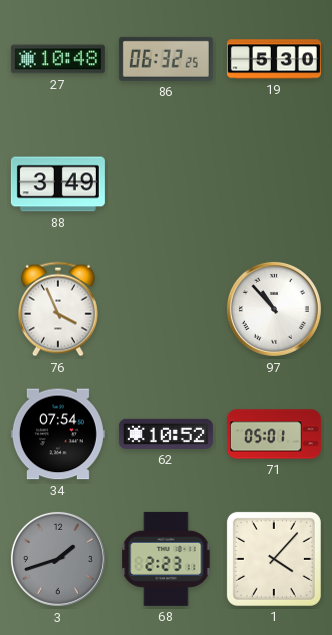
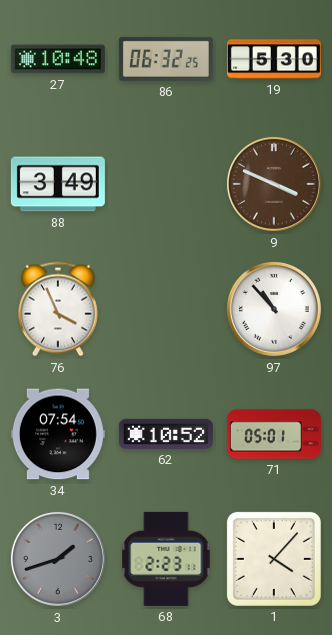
9: none -> 3:49
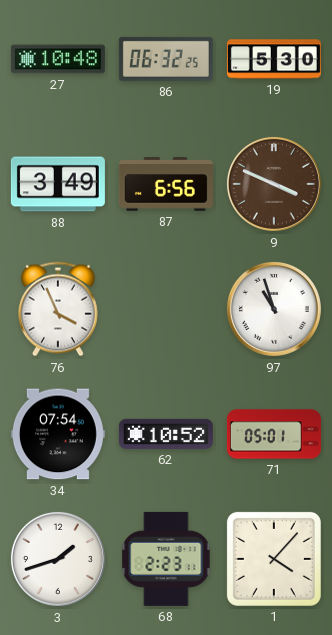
87: none -> 6:56
97: 10:53 -> 10:57
3 dial: grey -> white
